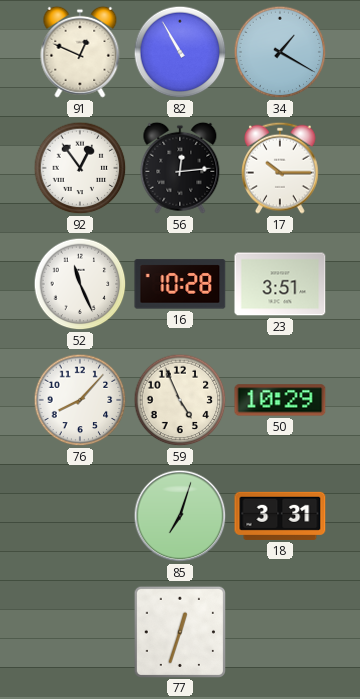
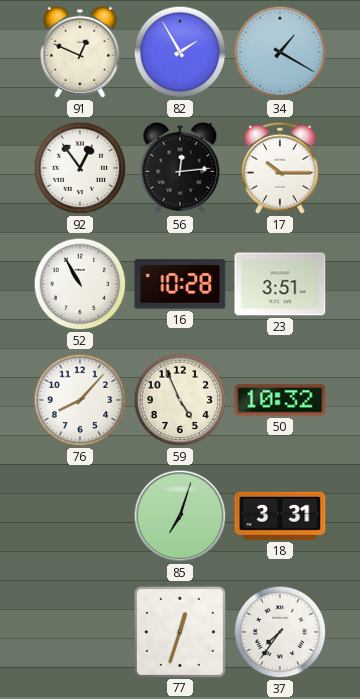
82: 10:55 -> 1:55
52: 11:26 -> 10:55
50: 10:29 -> 10:32
37: none -> 7:36
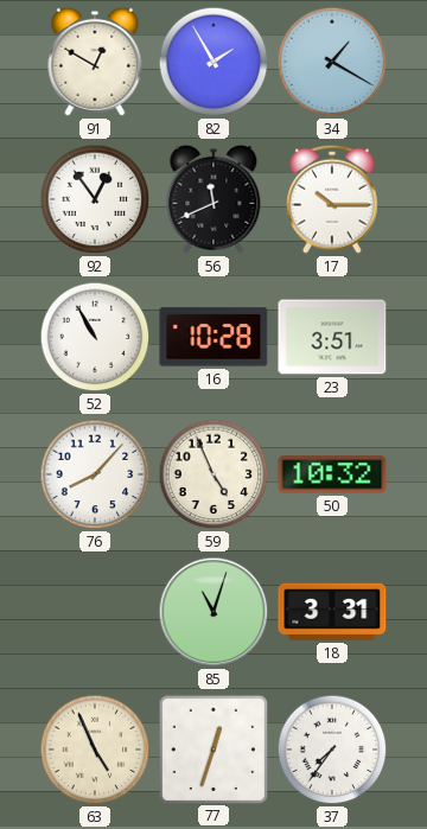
91: 12:49 -> 12:50
56: 12:14 -> 11:41
85: 7:03 -> 11:03
63: none -> 4:56
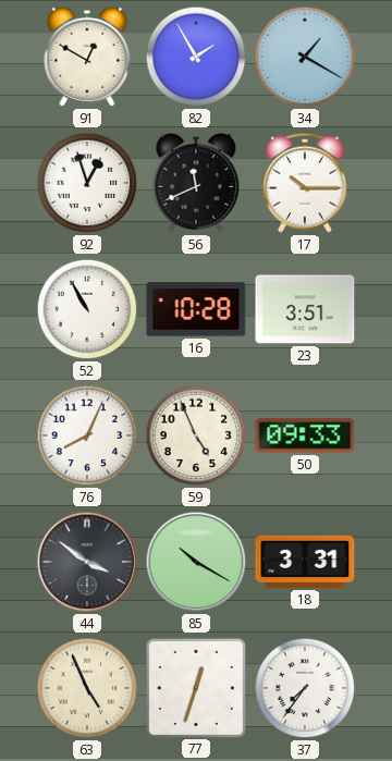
92: 12:54 -> 12:57
76: 8:07 -> 8:04
50: 10:32 -> 09:33
44: none -> 3:51
85: 11:03 -> 10:20
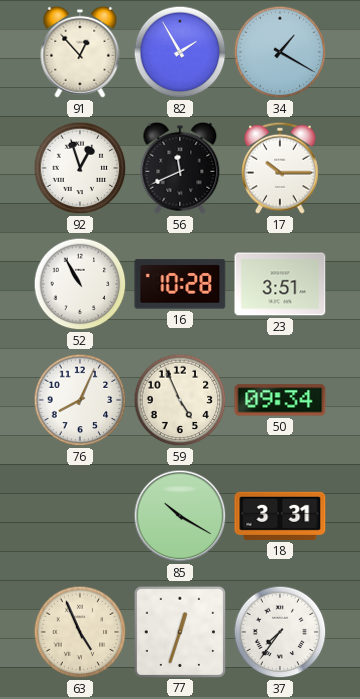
91: 12:50 -> 12:53
50: 09:33 -> 09:34
44: 3:51 -> none
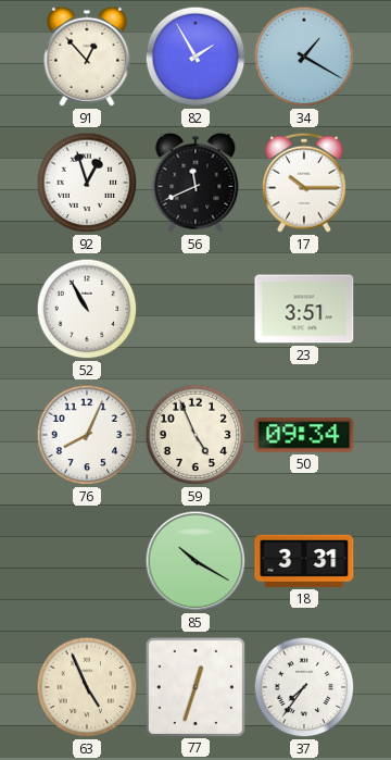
16: 10:28 -> none
